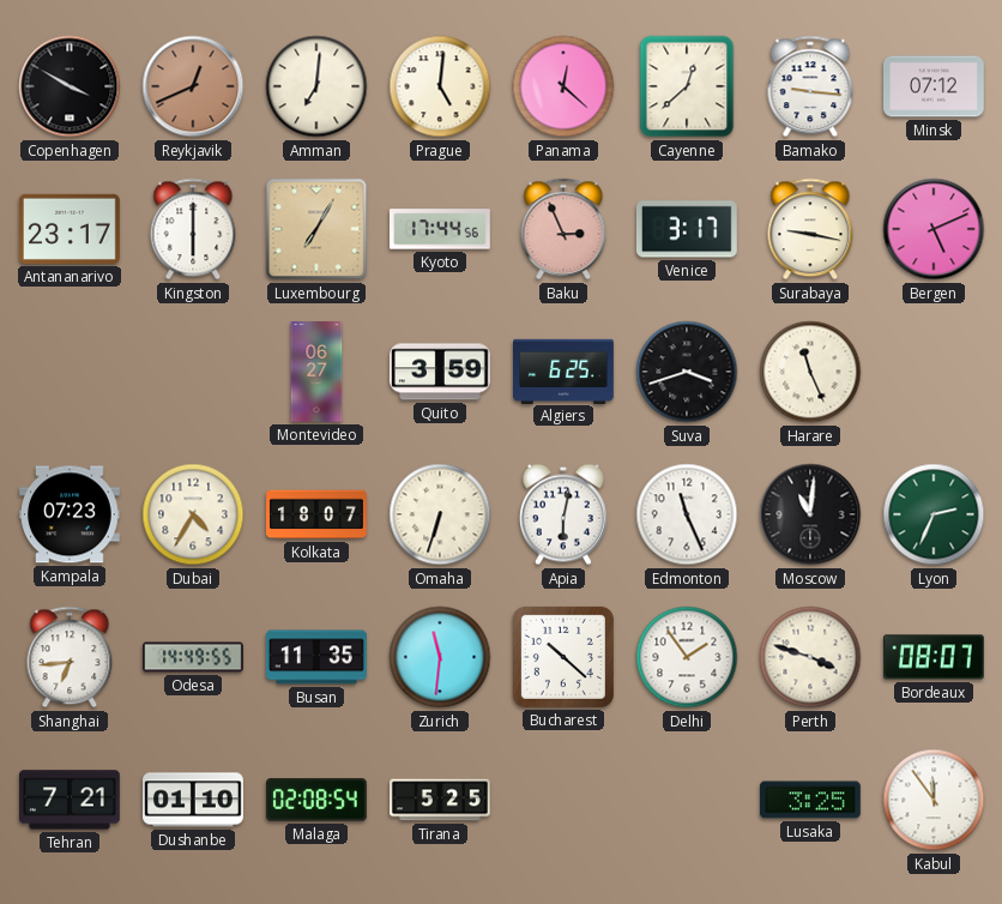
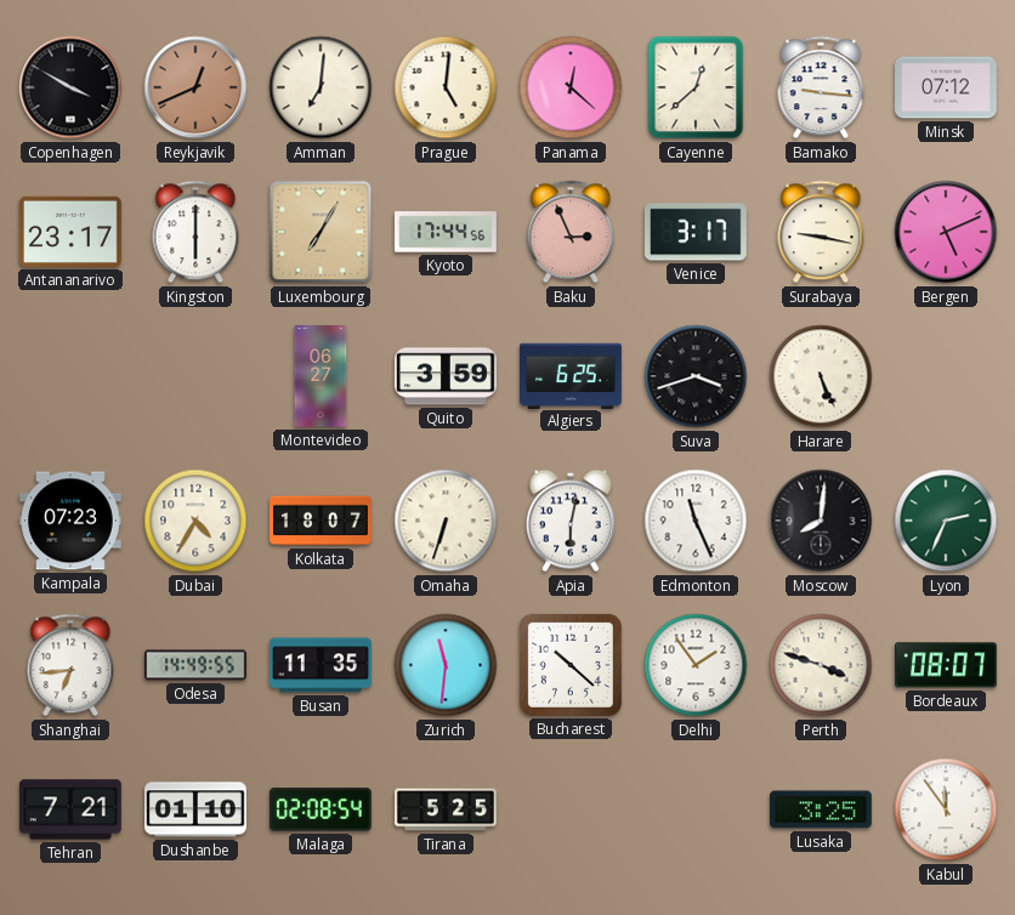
Harare: 11:26 -> 5:26
Moscow: 11:01 -> 8:01
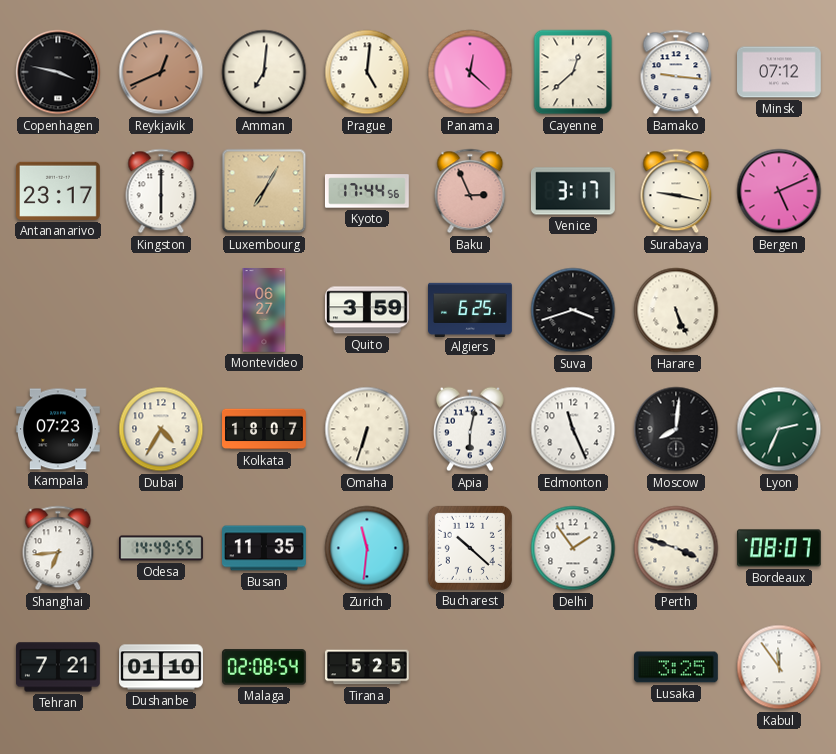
Copenhagen: 3:50 -> 3:47
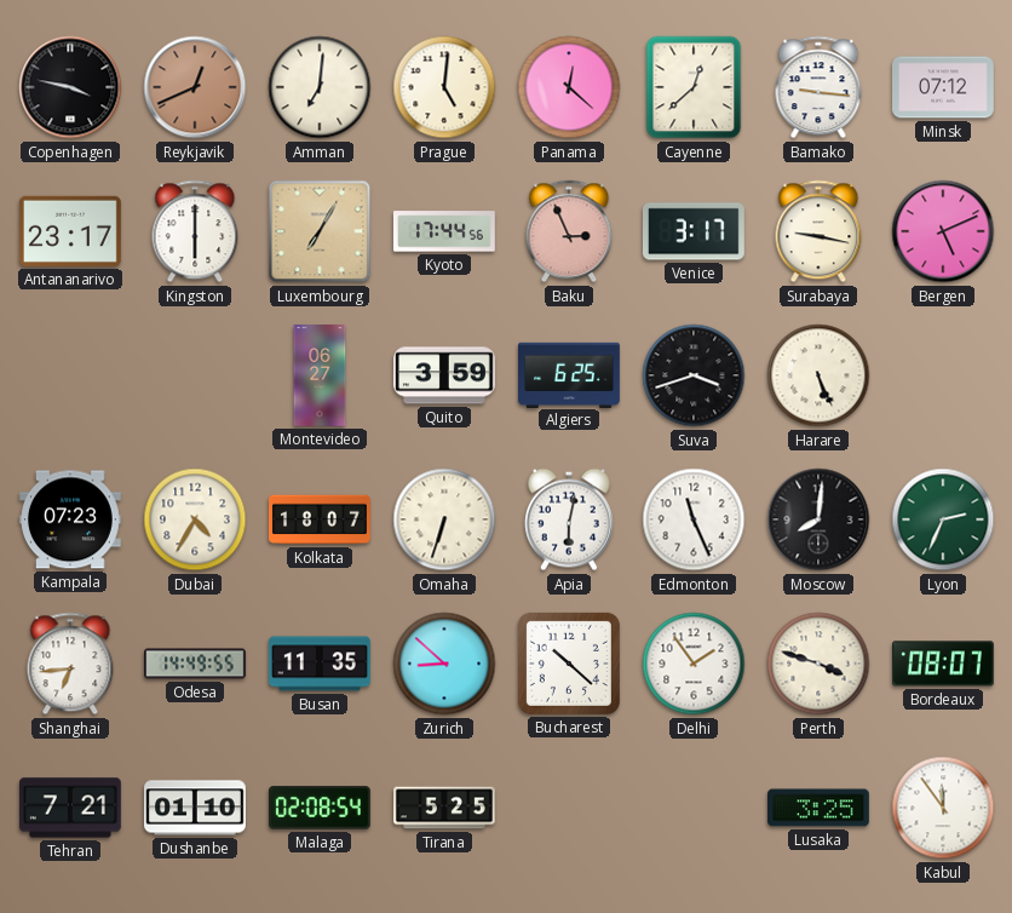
Zurich: 11:31 -> 8:52
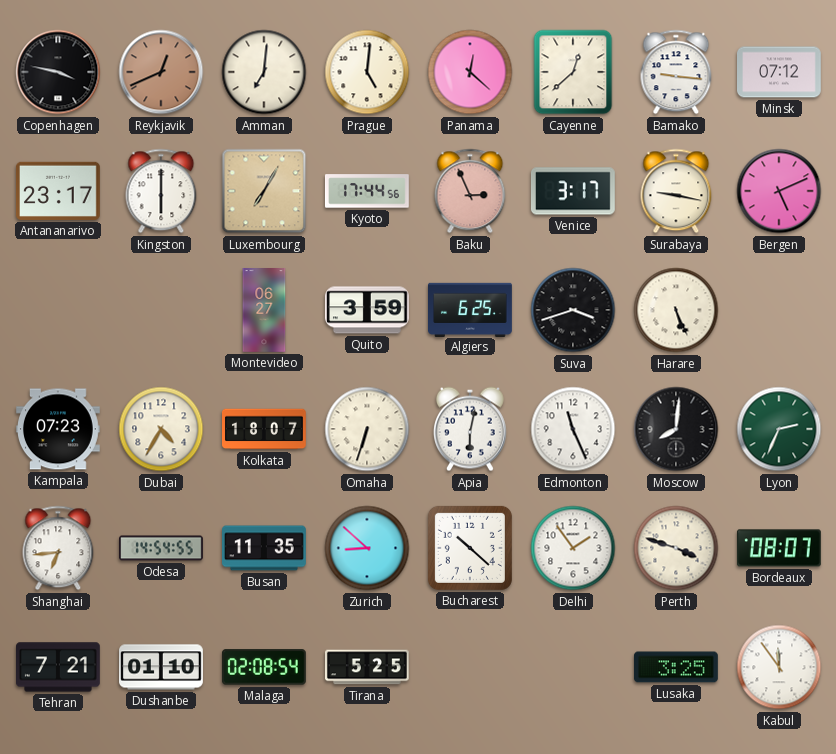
Odesa: 14:49 -> 14:54
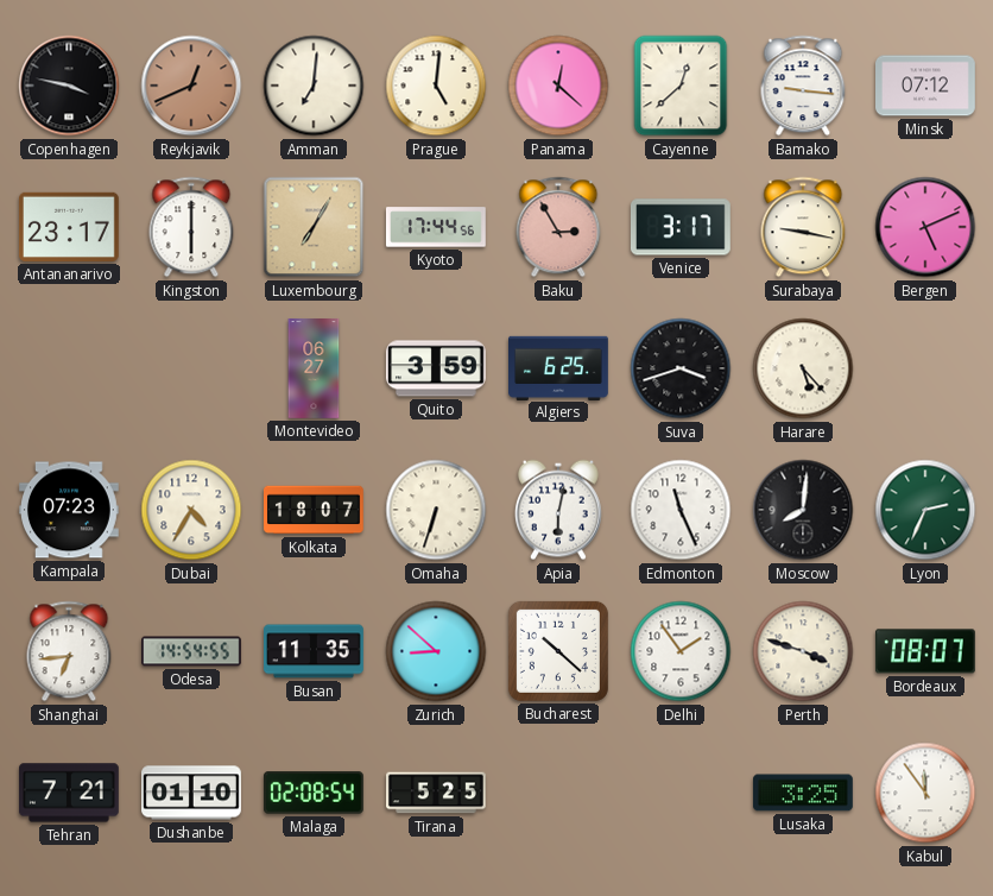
Baku: 2:56 -> 2:55
Harare: 5:26 -> 5:23
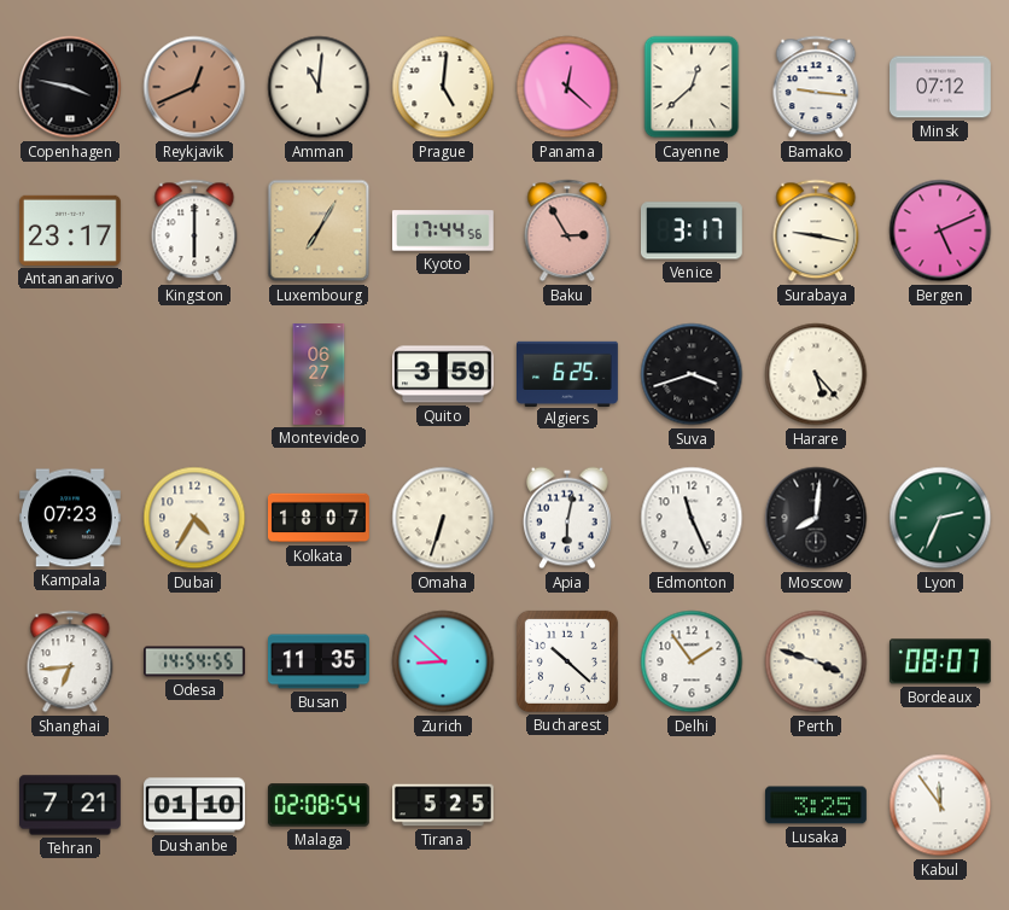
Amman: 7:01 -> 11:01
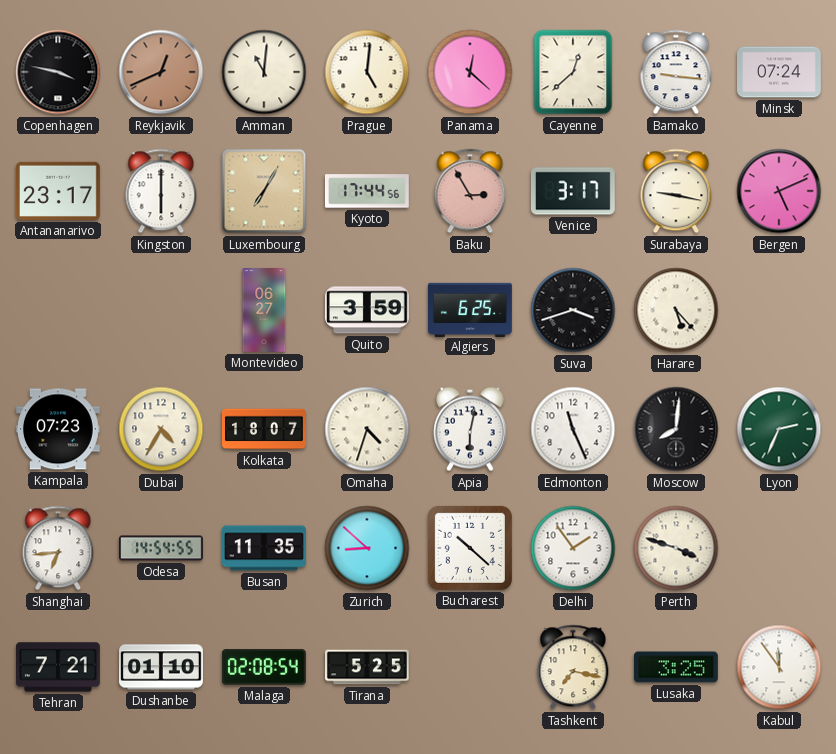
Minsk: 07:12 -> 07:24
Omaha: 6:33 -> 4:33
Bordeaux: 08:07 -> none
Tashkent: none -> 7:17
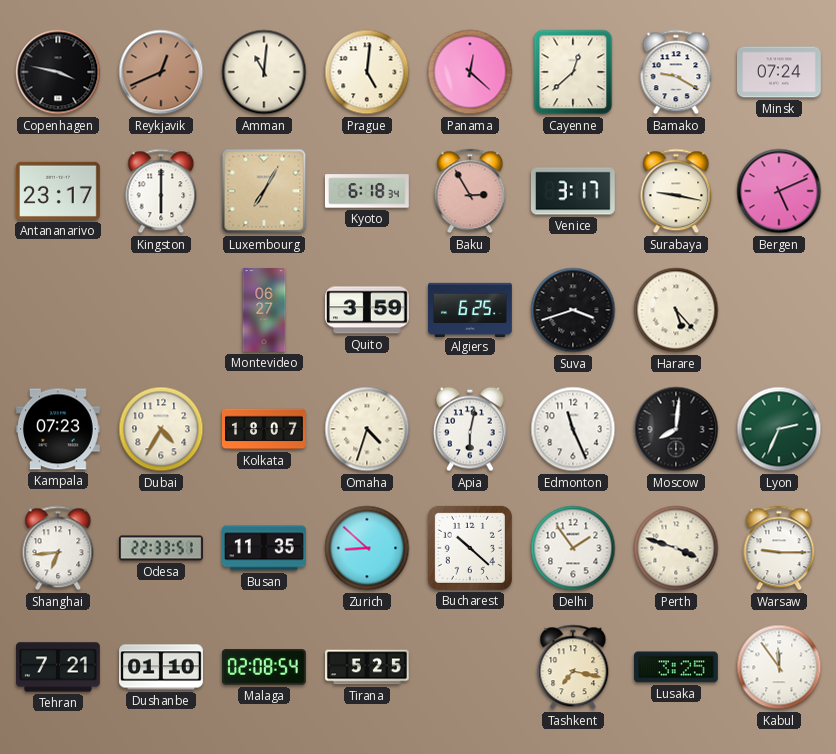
Bamako: 9:16 -> 9:20
Kyoto: 17:44 -> 6:18
Odesa: 14:54 -> 22:33
Warsaw: none -> 9:15
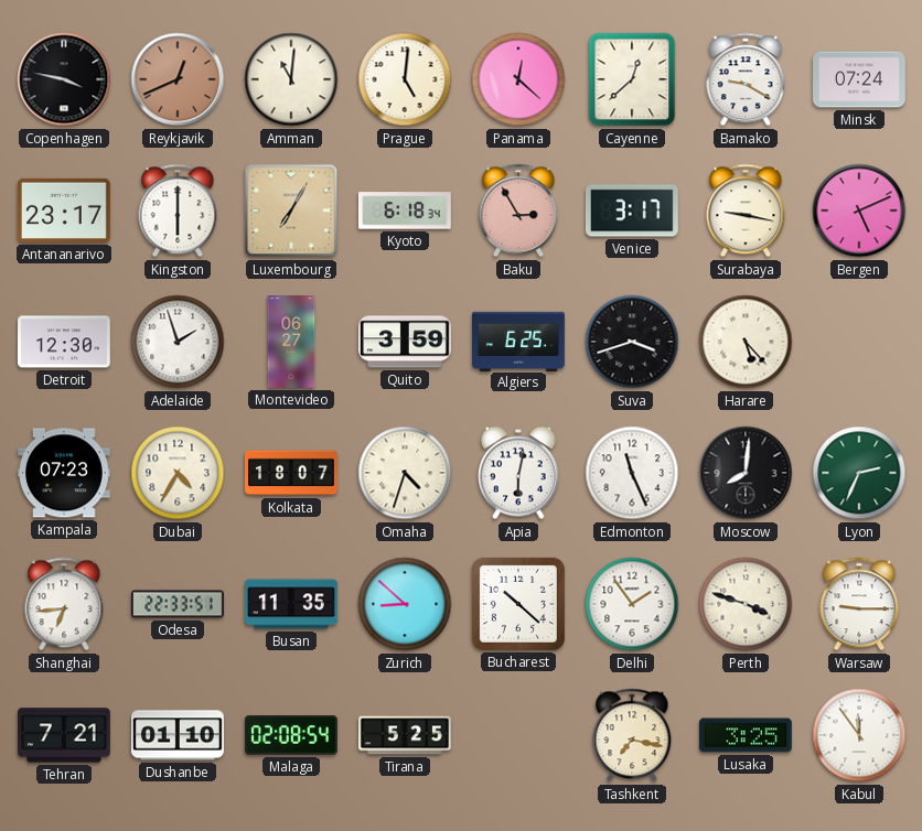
Detroit: none -> 12:30
Adelaide: none -> 1:57
